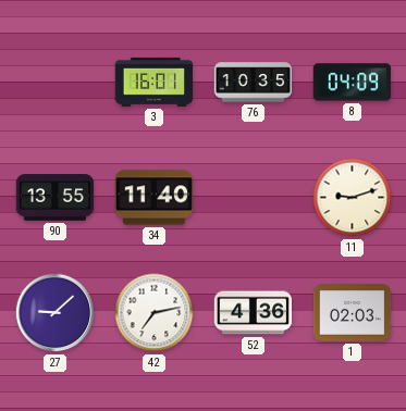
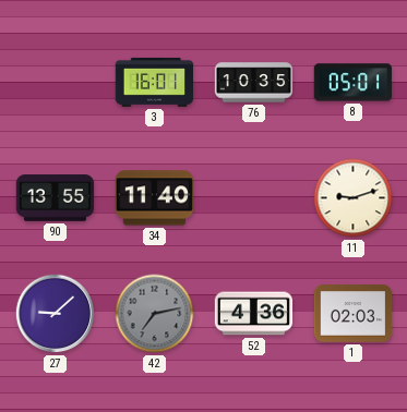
8: 04:09 -> 05:01
42 dial: white -> grey
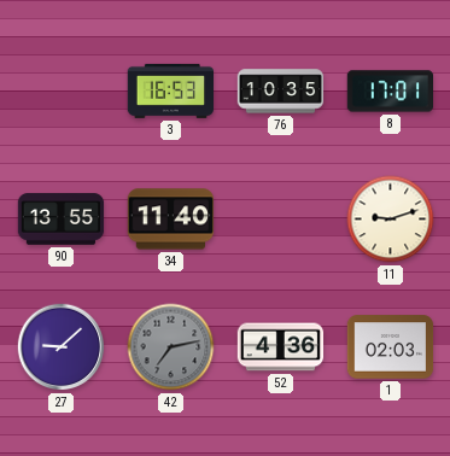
3: 16:01 -> 16:53
8: 05:01 -> 17:01
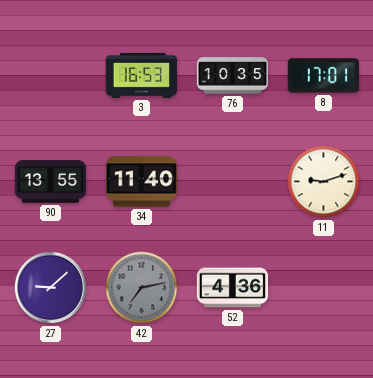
1: 02:03 -> none
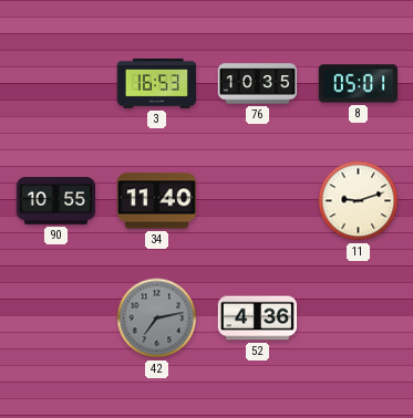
8: 17:01 -> 05:01
90: 13:55 -> 10:55
27: 9:08 -> none
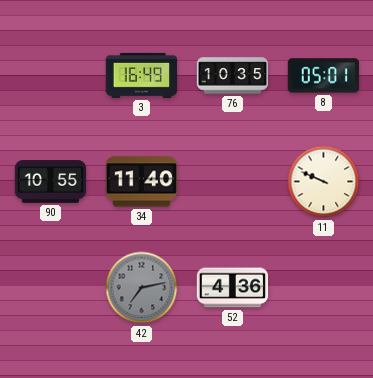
3: 16:53 -> 16:49
11: 9:12 -> 9:49
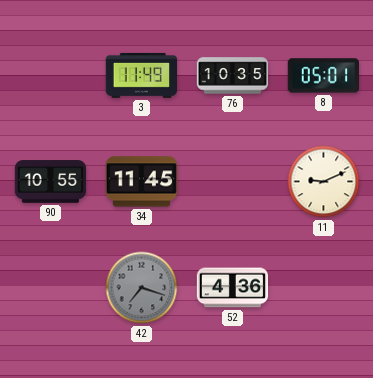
3: 16:49 -> 11:49
34: 11:40 -> 11:45
11: 9:49 -> 9:11
42: 7:13 -> 7:18
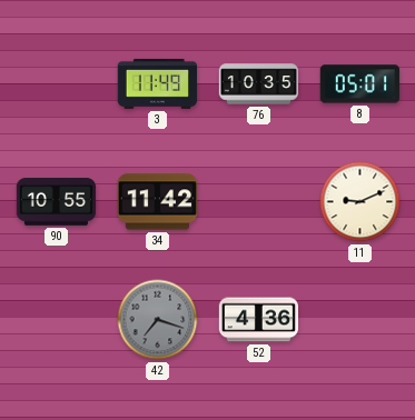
34: 11:45 -> 11:42
